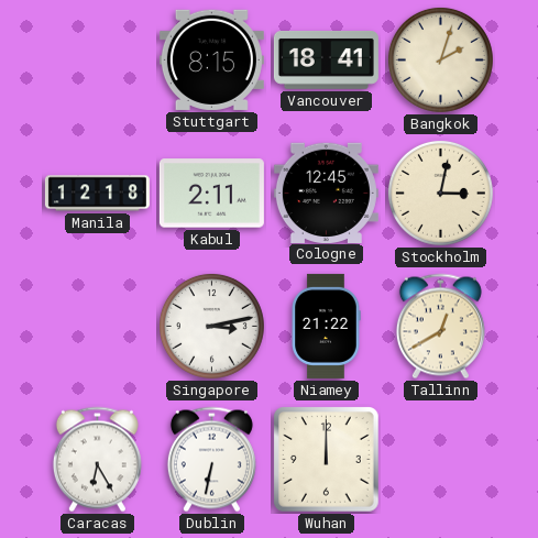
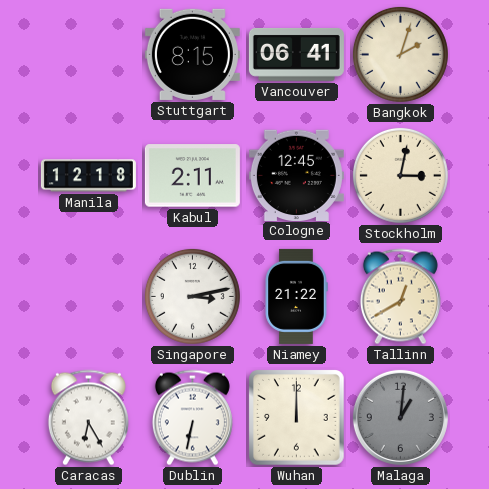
Vancouver: 18:41 -> 06:41
Malaga: none -> 1:01
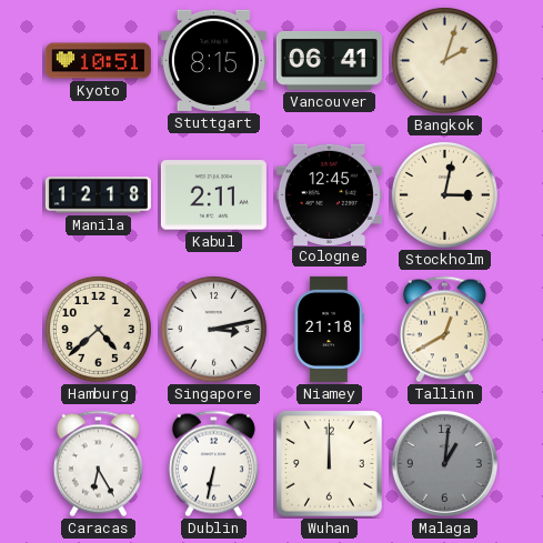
Kyoto: none -> 10:51
Hamburg: none -> 4:38
Niamey: 21:22 -> 21:18
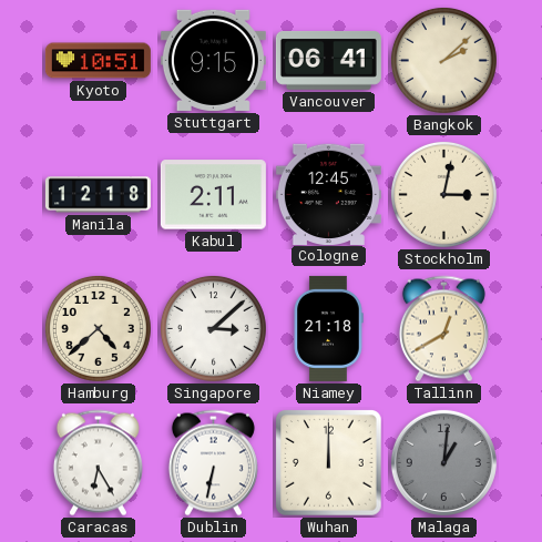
Stuttgart: 8:15 -> 9:15
Bangkok: 2:03 -> 2:08
Singapore: 3:13 -> 3:08
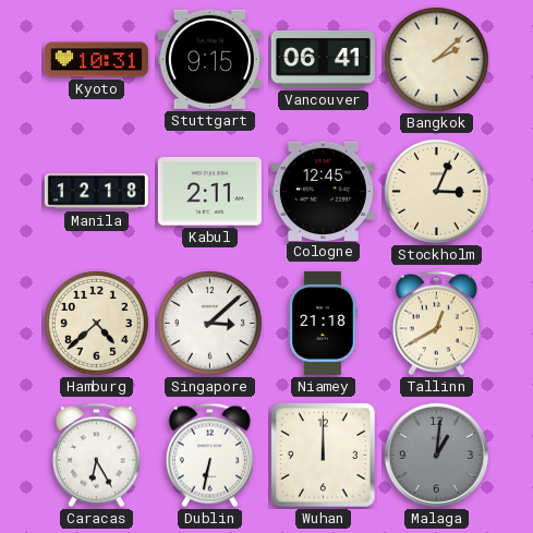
Kyoto: 10:51 -> 10:31
Stockholm: 3:02 -> 3:04
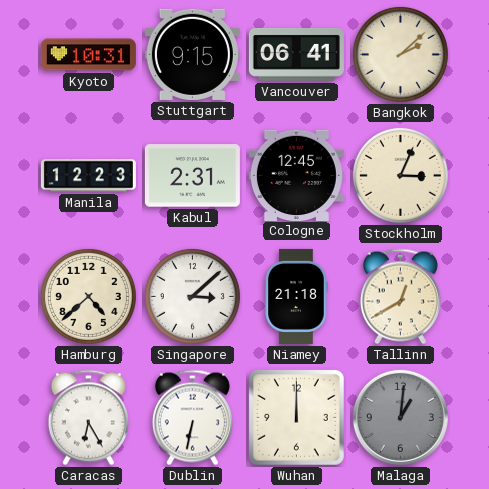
Manila: 12:18 -> 12:23
Kabul: 2:11 -> 2:31
